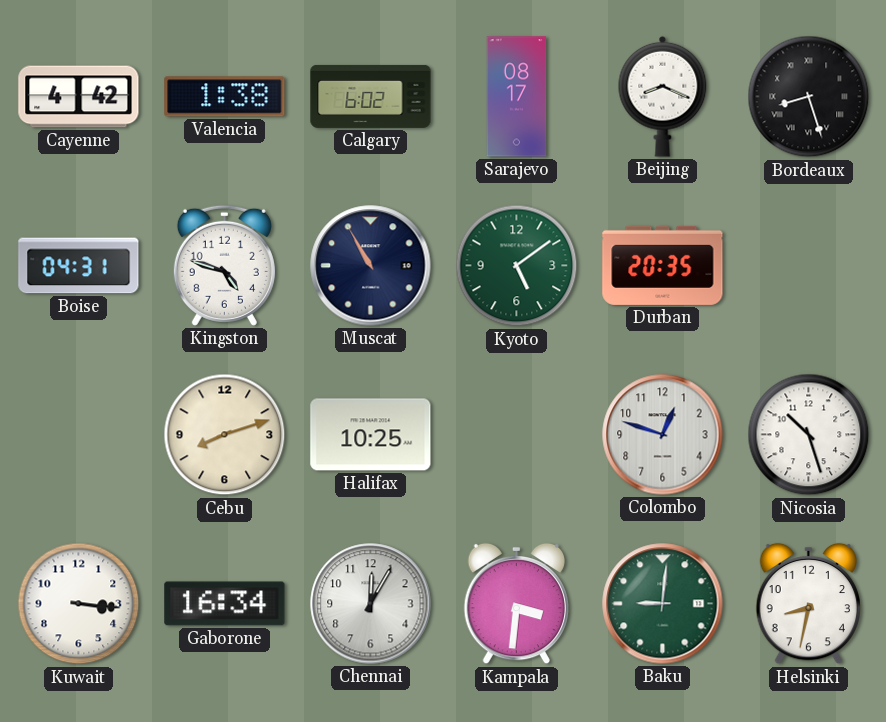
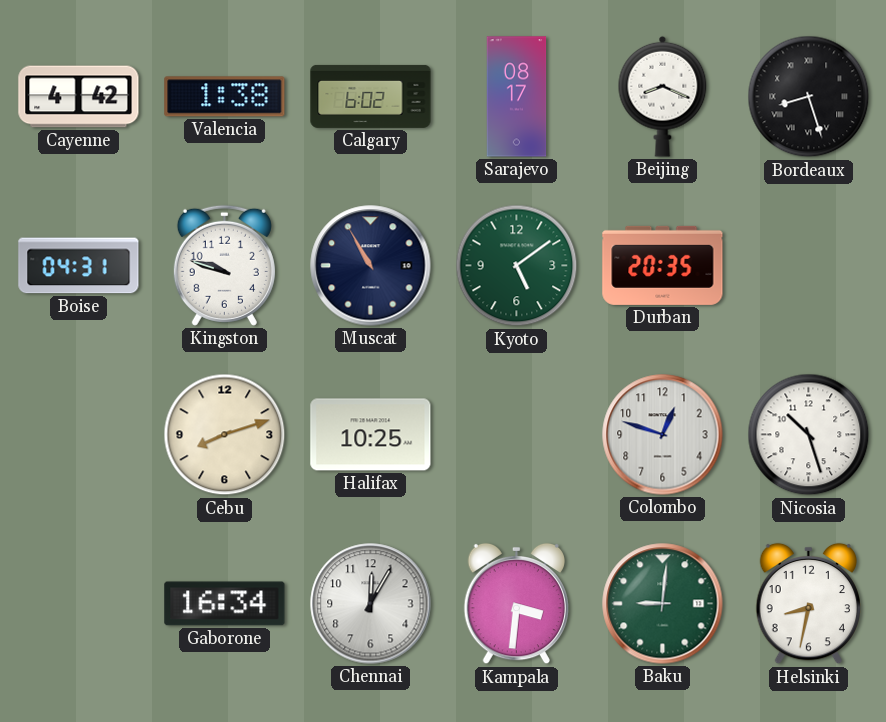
Kingston: 4:48 -> 9:48
Kuwait: 3:16 -> none
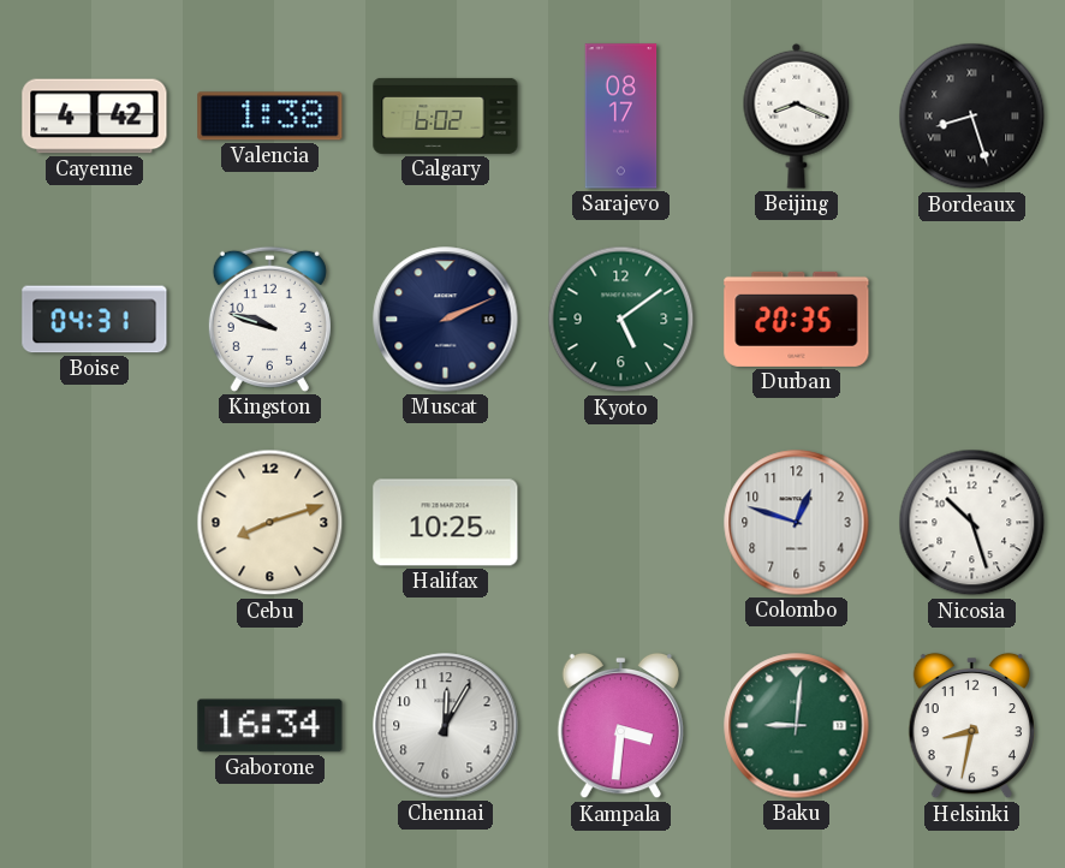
Muscat: 10:55 -> 2:11
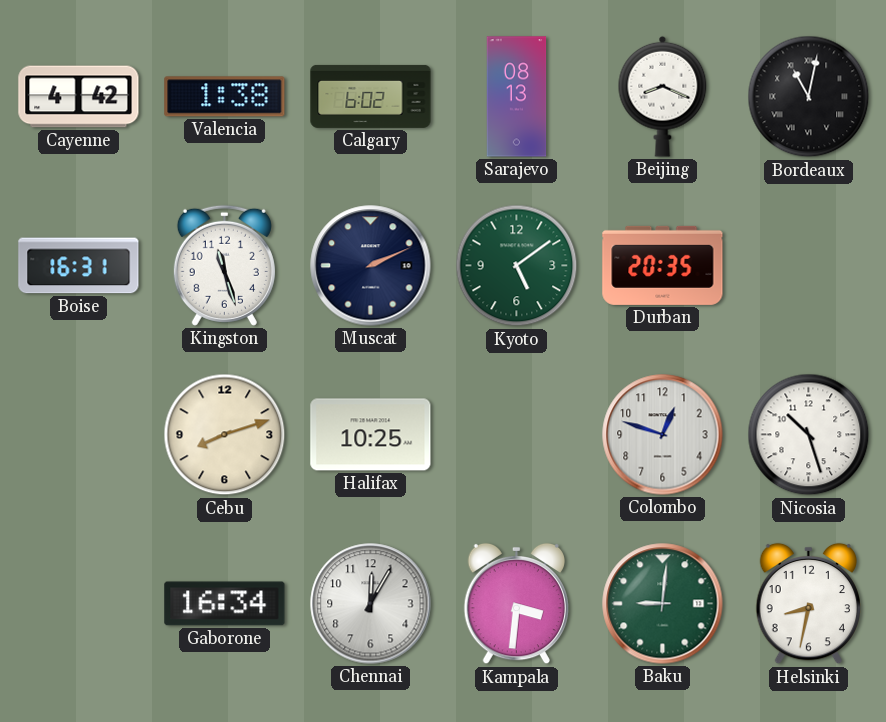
Sarajevo: 08:17 -> 08:13
Bordeaux: 8:27 -> 11:02
Boise: 04:31 -> 16:31
Kingston: 9:48 -> 11:27
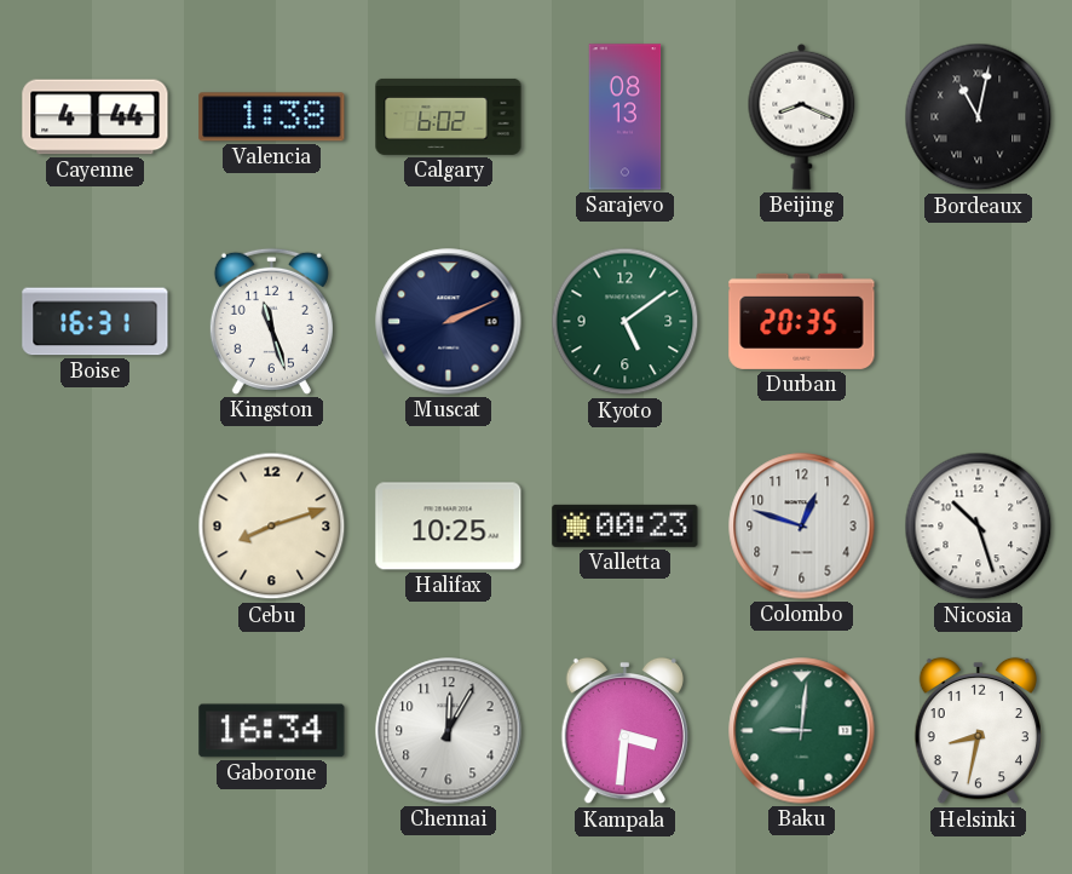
Cayenne: 4:42 -> 4:44
Valletta: none -> 00:23
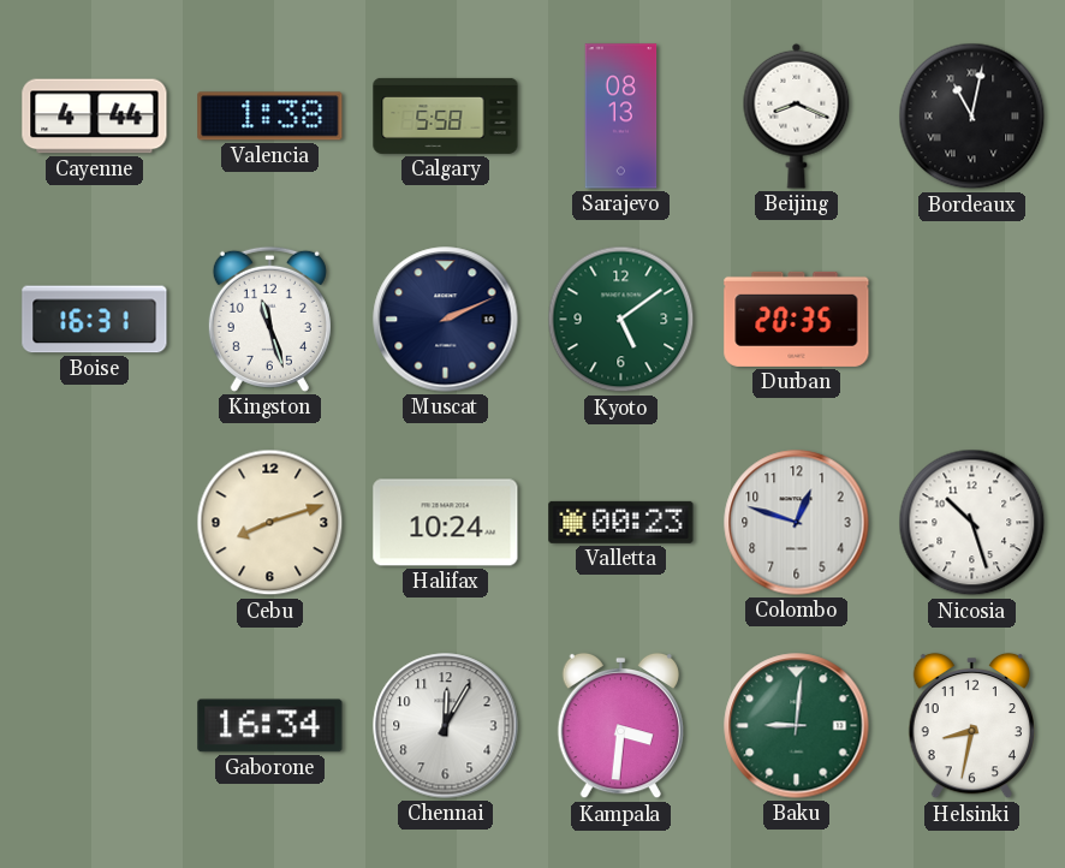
Calgary: 6:02 -> 5:58
Halifax: 10:25 -> 10:24
